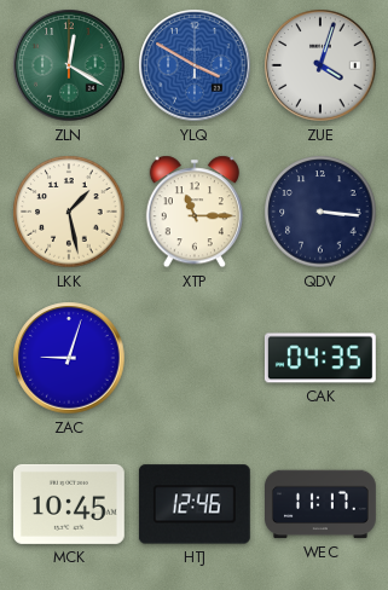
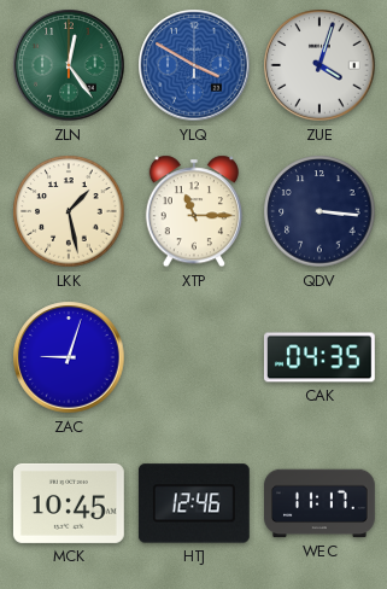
ZLN: 12:20 -> 12:24
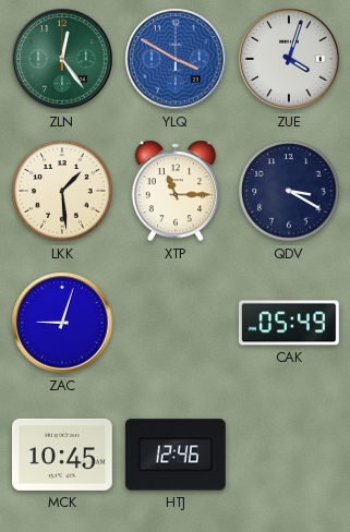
LKK: 1:28 -> 1:29
QDV: 3:16 -> 3:20
CAK: 04:35 -> 05:49
WEC: 11:17 -> none
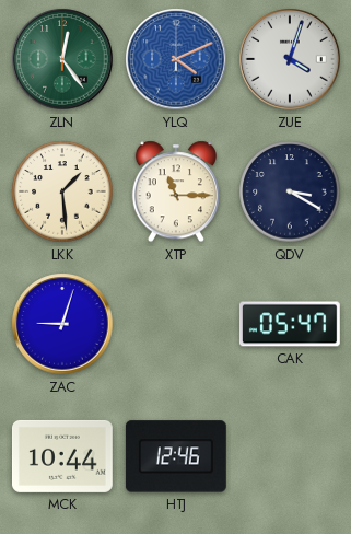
YLQ: 3:50 -> 4:11
CAK: 05:49 -> 05:47
MCK: 10:45 -> 10:44
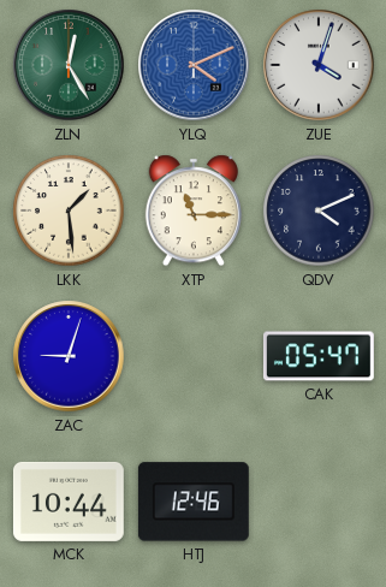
ZLN: 12:24 -> 12:25
QDV: 3:20 -> 4:11
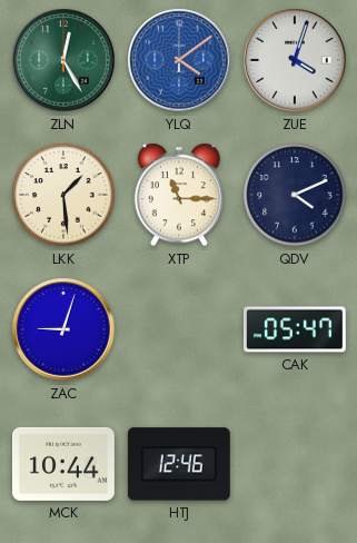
YLQ: 4:11 -> 4:09
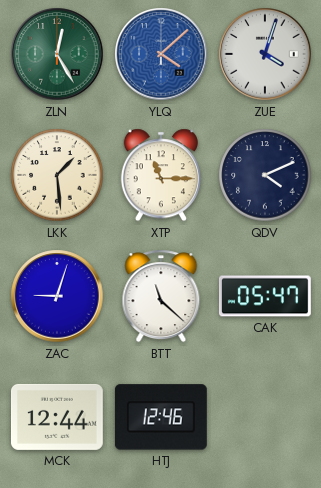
YLQ: 4:09 -> 4:08
BTT: none -> 11:22
MCK: 10:44 -> 12:44
